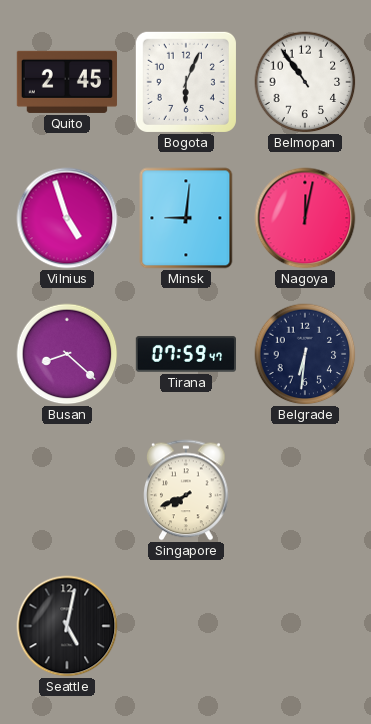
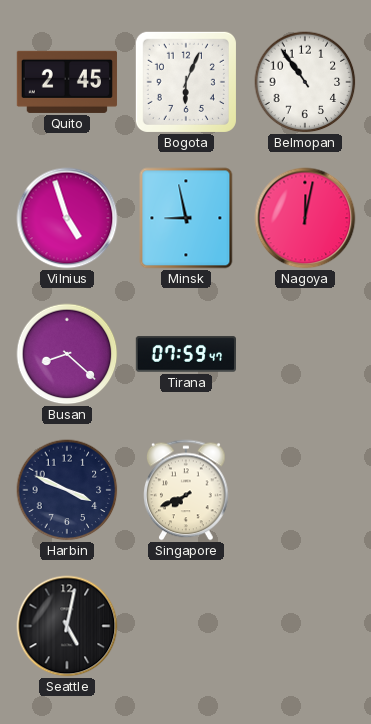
Minsk: 9:01 -> 8:58
Belgrade: 6:31 -> none
Harbin: none -> 3:49
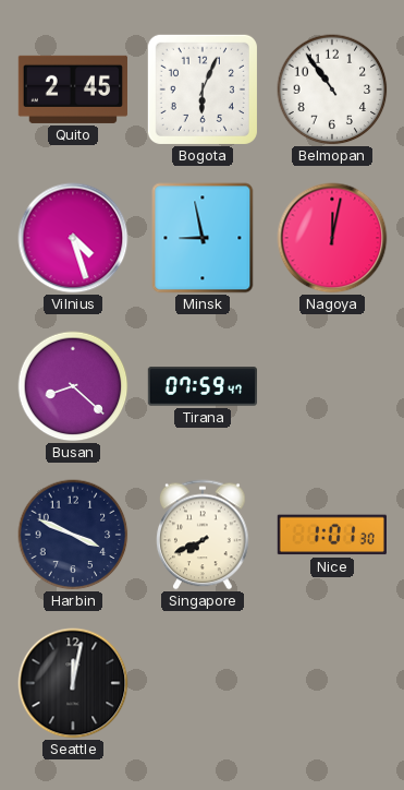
Vilnius: 4:57 -> 4:27
Nice: none -> 1:01
Seattle: 5:02 -> 12:02
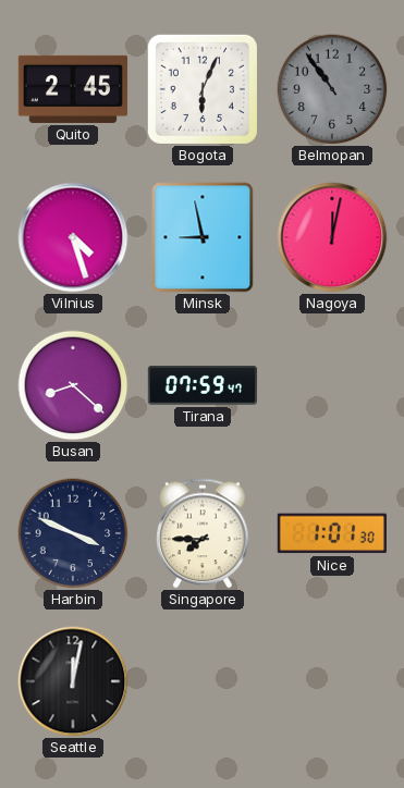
Belmopan dial: white -> grey
Singapore: 7:41 -> 7:45
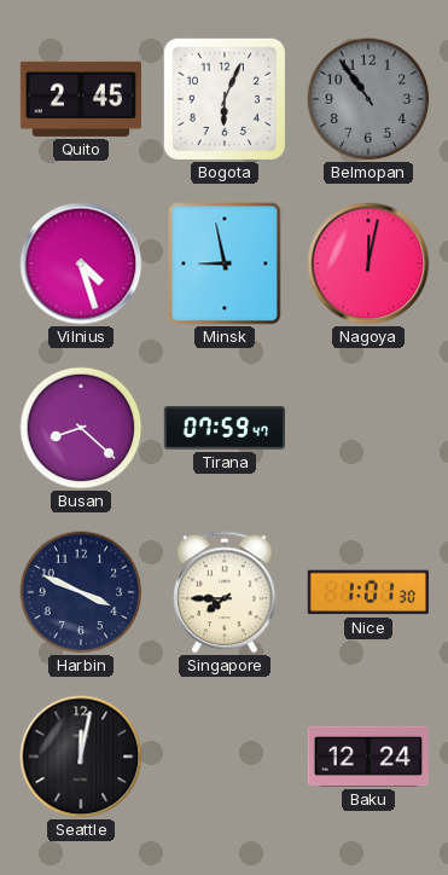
Baku: none -> 12:24
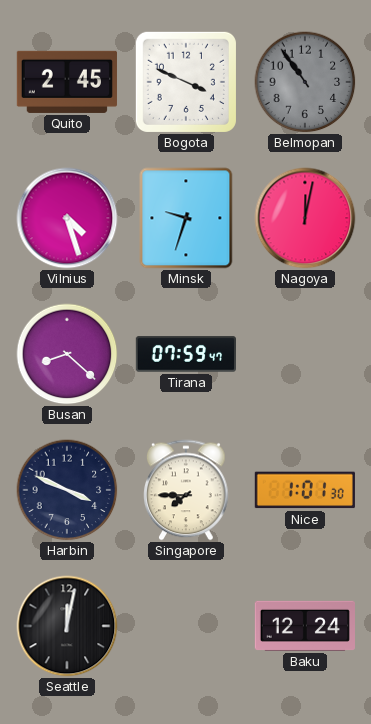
Bogota: 6:04 -> 3:49
Minsk: 8:58 -> 9:33
